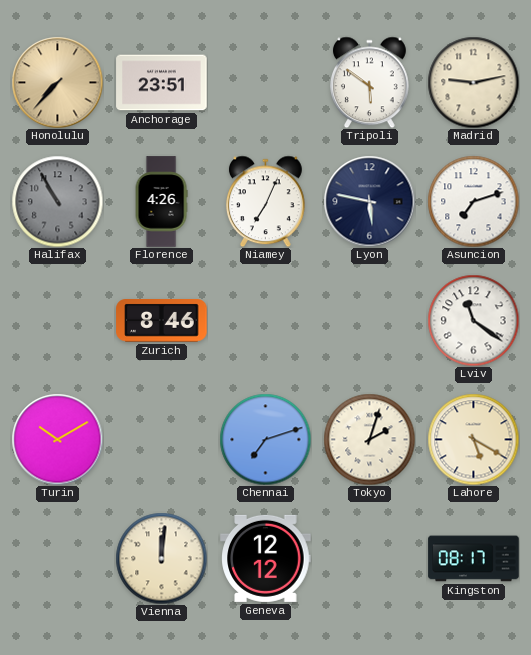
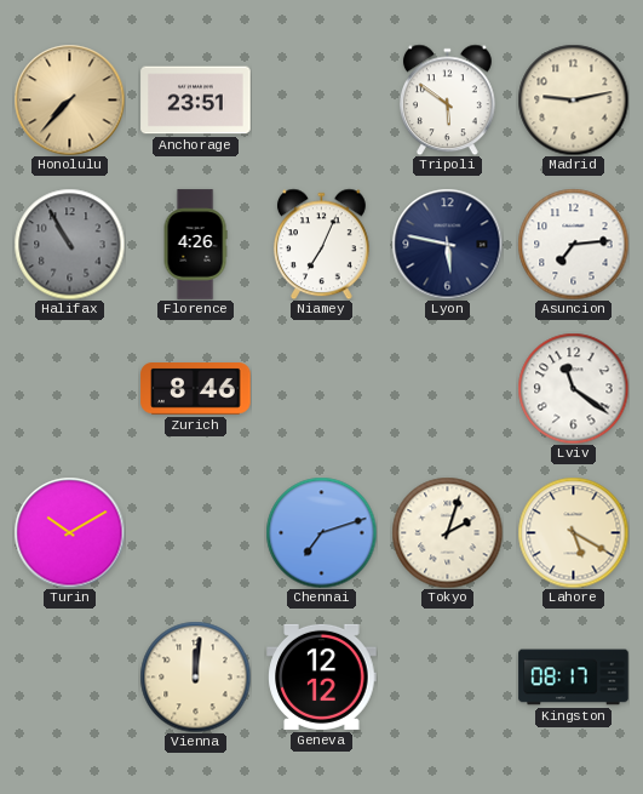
Asuncion: 7:12 -> 7:14
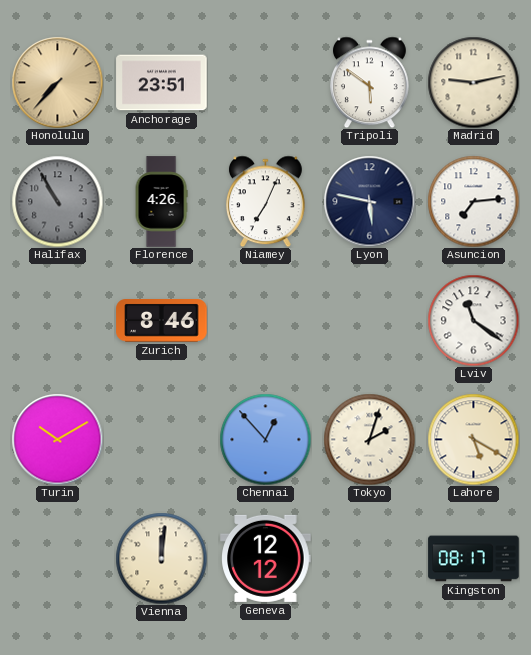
Chennai: 7:12 -> 12:53
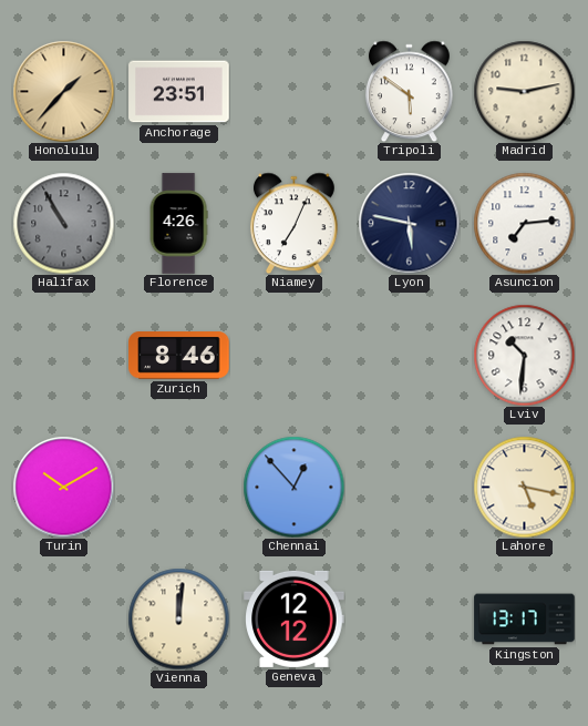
Honolulu: 7:37 -> 1:37
Lviv: 11:21 -> 10:31
Tokyo: 2:03 -> none
Lahore: 5:20 -> 5:17
Kingston: 08:17 -> 13:17
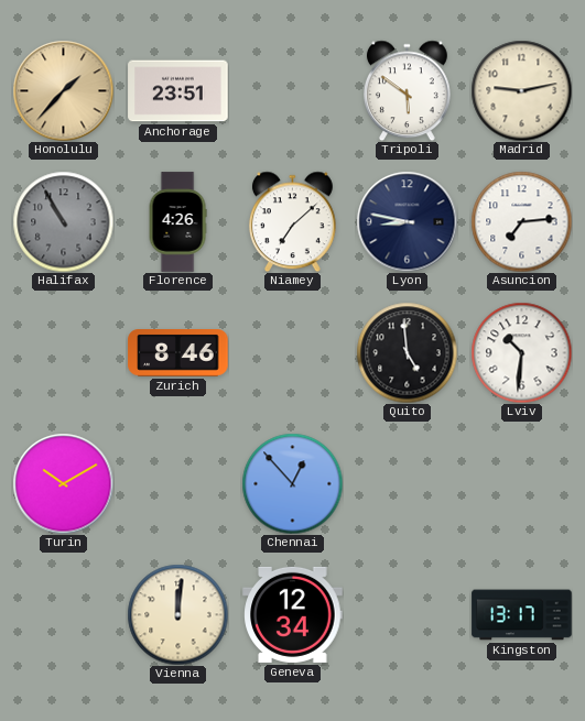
Niamey: 7:04 -> 7:08
Lyon: 5:47 -> 8:47
Quito: none -> 4:59
Lahore: 5:17 -> none
Geneva: 12:12 -> 12:34
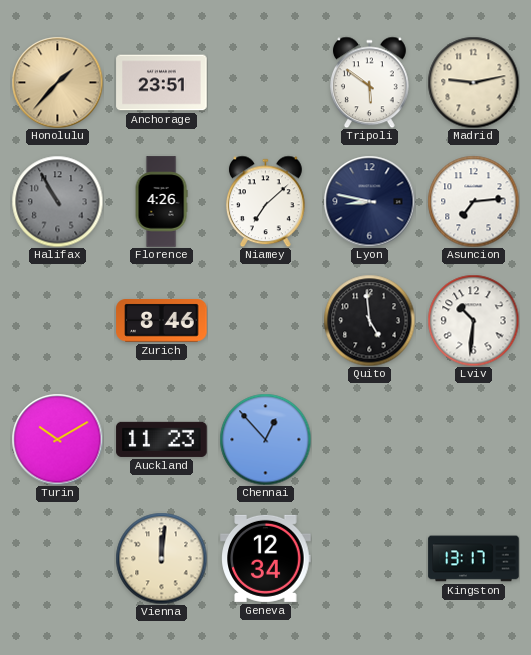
Auckland: none -> 11:23
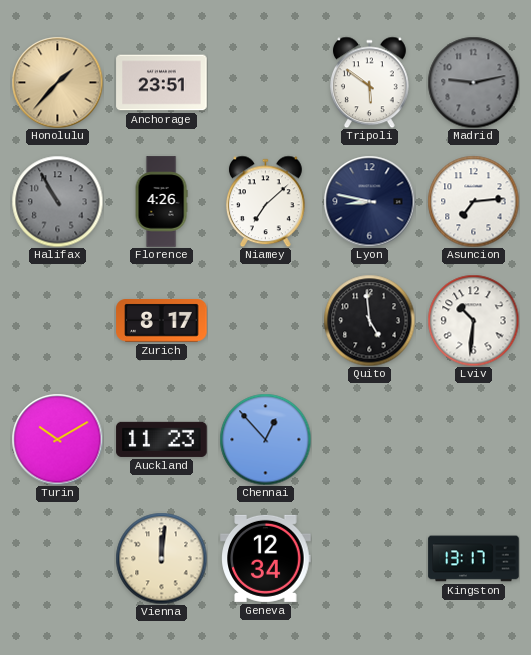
Madrid dial: cream -> grey
Zurich: 8:46 -> 8:17
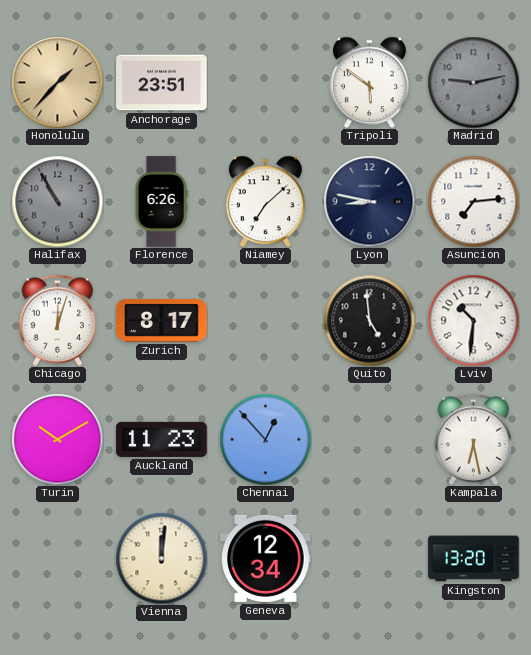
Florence: 4:26 -> 6:26
Chicago: none -> 12:03
Kampala: none -> 6:28
Kingston: 13:17 -> 13:20
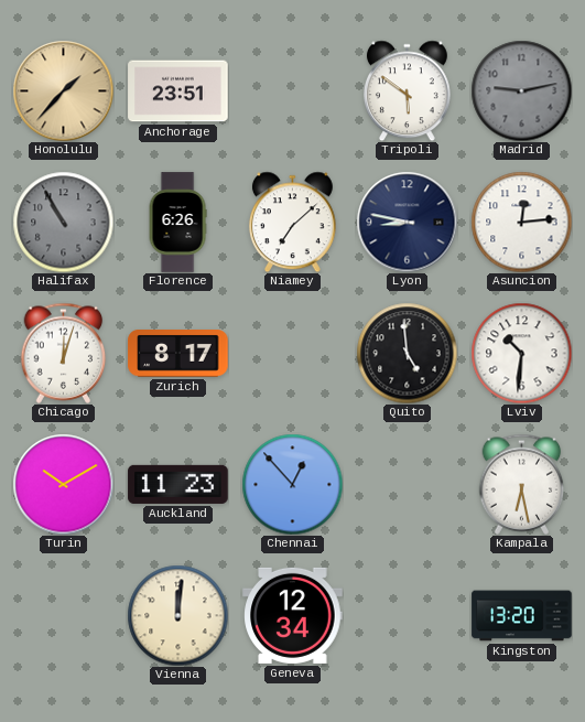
Asuncion: 7:14 -> 12:14
